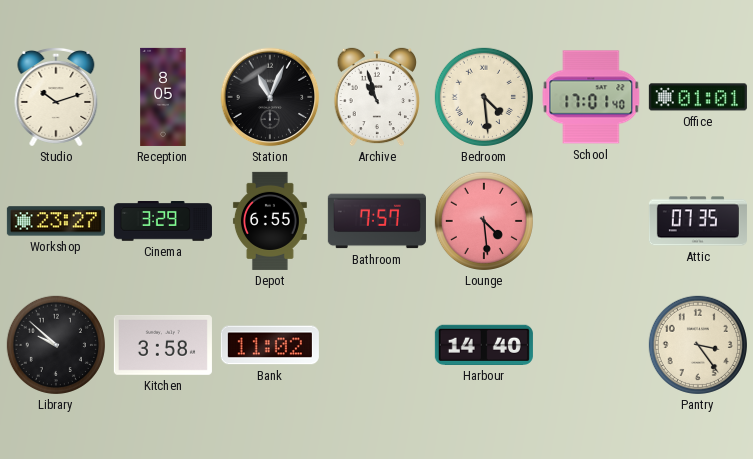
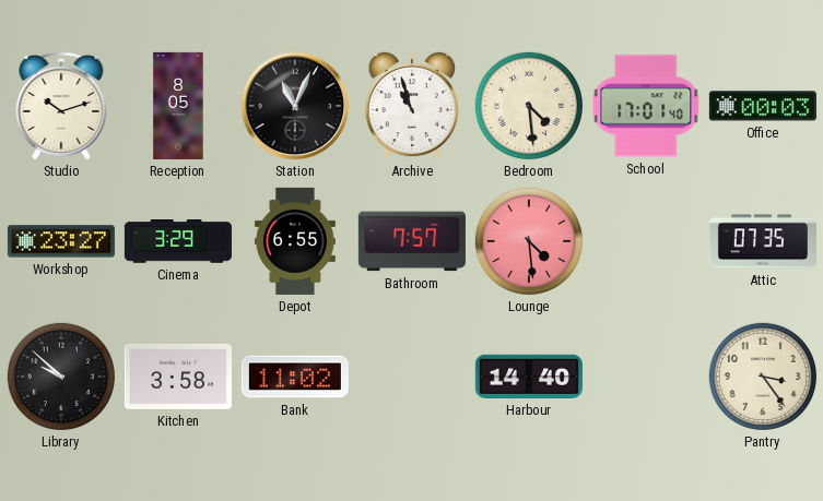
Office: 01:01 -> 00:03
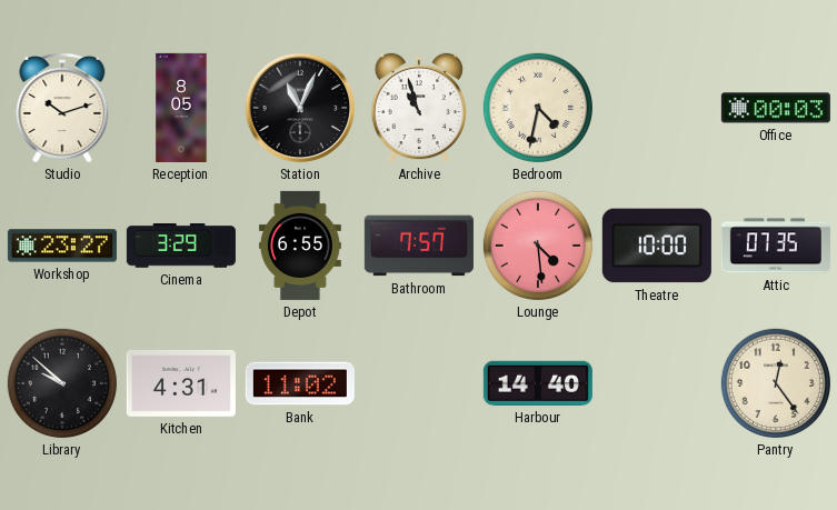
Bedroom: 4:29 -> 4:32
School: 17:01 -> none
Theatre: none -> 10:00
Kitchen: 3:58 -> 4:31
Pantry: 3:24 -> 12:24
